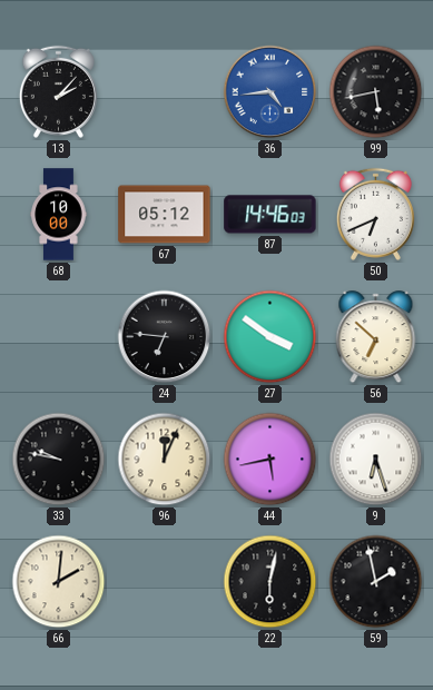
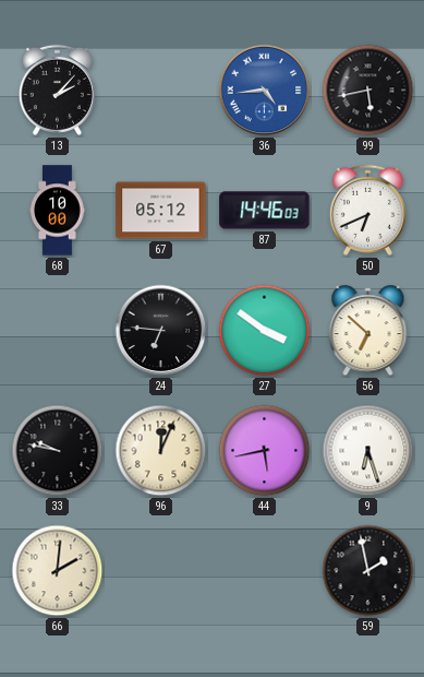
22: 6:02 -> none
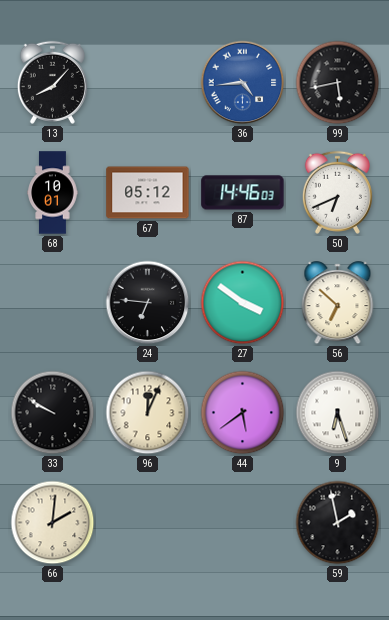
13: 2:07 -> 8:07
68: 10:00 -> 10:01
33: 9:47 -> 9:50
44: 5:43 -> 5:39
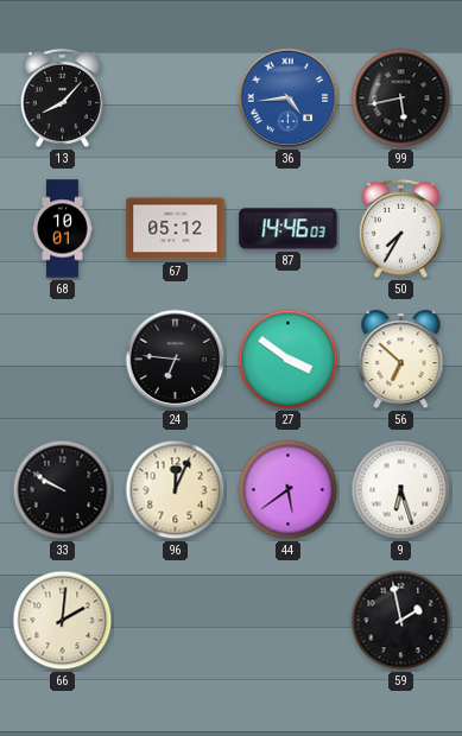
50: 6:41 -> 7:35
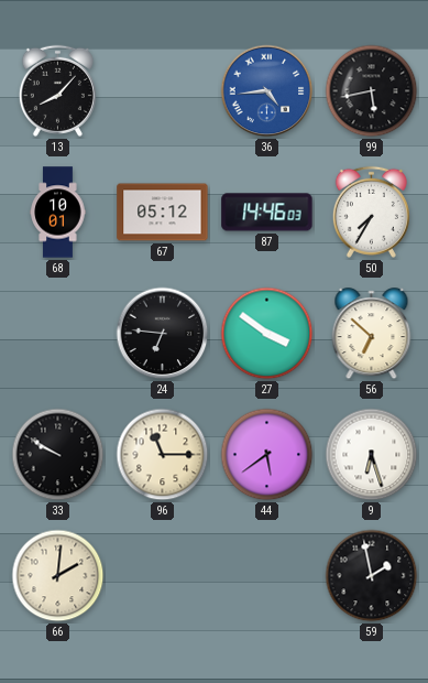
96: 12:04 -> 11:15
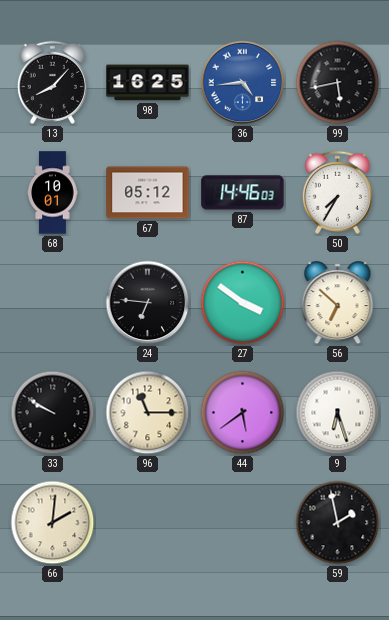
98: none -> 16:25
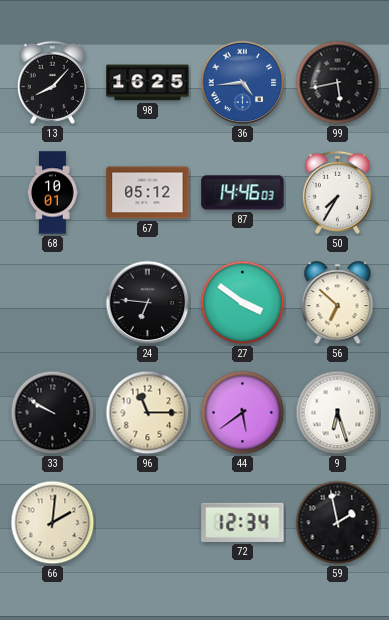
72: none -> 12:34
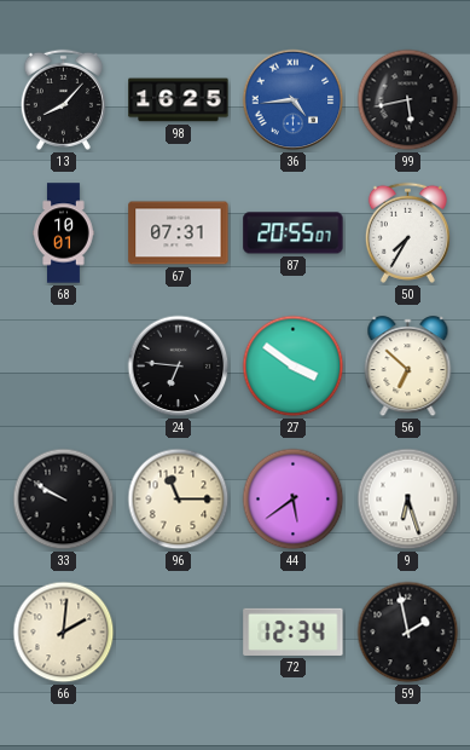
67: 05:12 -> 07:31
87: 14:46 -> 20:55
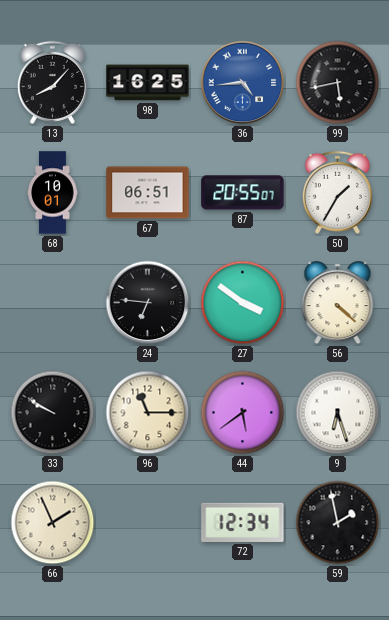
67: 07:31 -> 06:51
50: 7:35 -> 1:35
56: 6:52 -> 4:22
66: 2:01 -> 1:56
